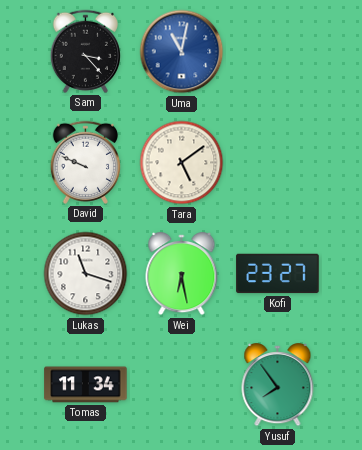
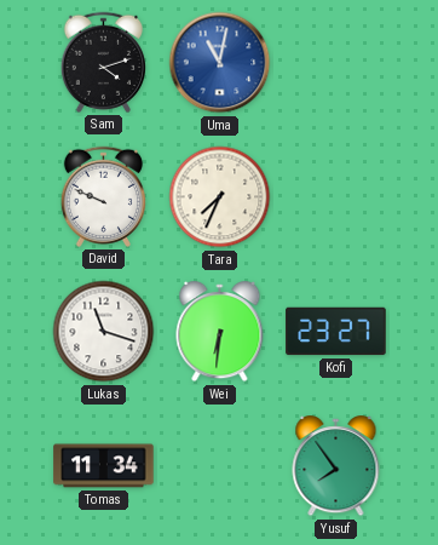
Sam: 3:23 -> 4:12
Tara: 5:09 -> 7:34
Wei: 6:28 -> 6:31
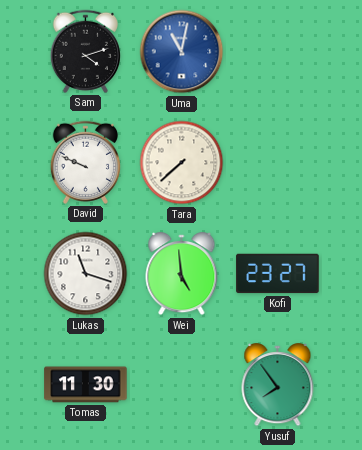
Tara: 7:34 -> 7:38
Wei: 6:31 -> 4:59
Tomas: 11:34 -> 11:30
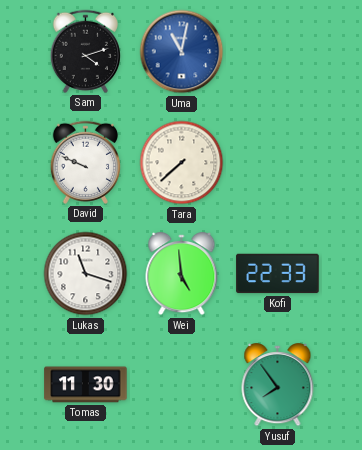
Kofi: 23:27 -> 22:33
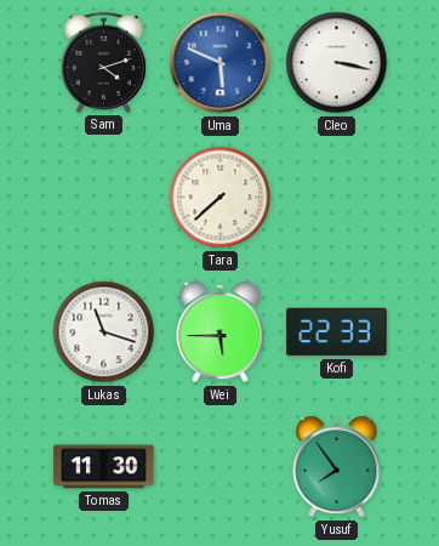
Uma: 11:02 -> 5:49
Cleo: none -> 3:17
David: 9:49 -> none
Wei: 4:59 -> 5:45
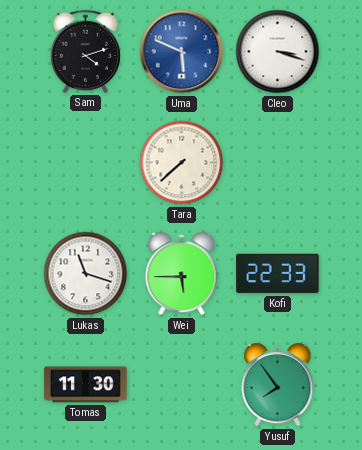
Cleo: 3:17 -> 3:18
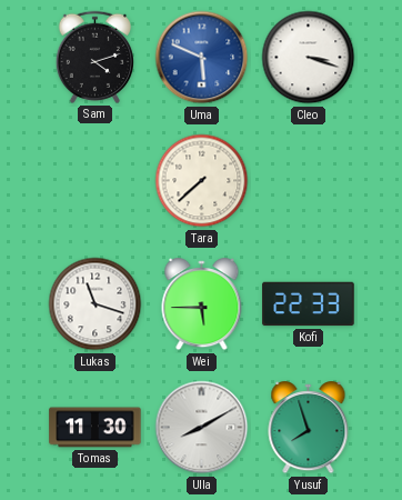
Ulla: none -> 8:10
Yusuf: 7:54 -> 7:57
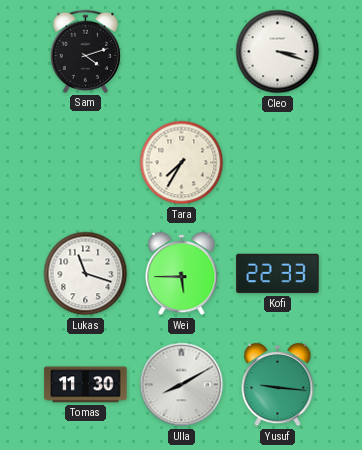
Uma: 5:49 -> none
Tara: 7:38 -> 7:35
Yusuf: 7:57 -> 9:16
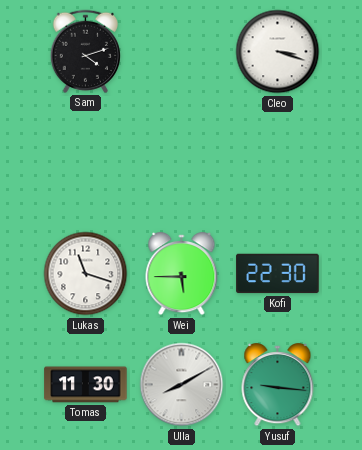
Tara: 7:35 -> none
Kofi: 22:33 -> 22:30
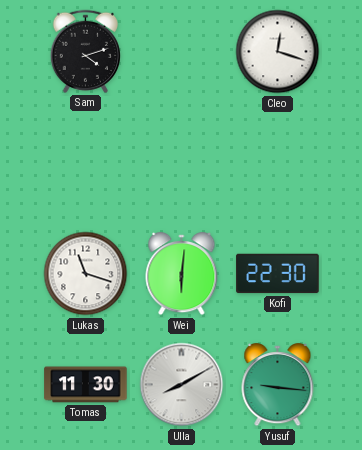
Cleo: 3:18 -> 12:18
Wei: 5:45 -> 6:01
